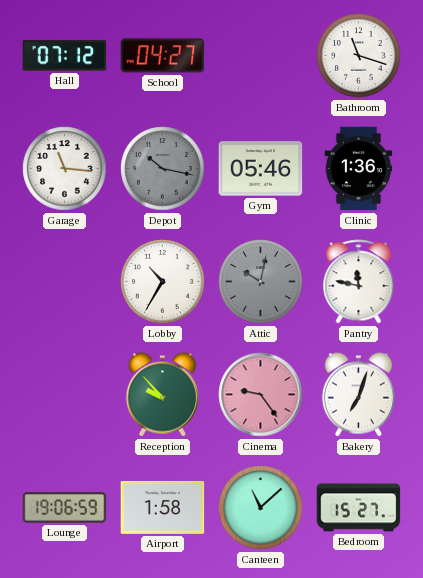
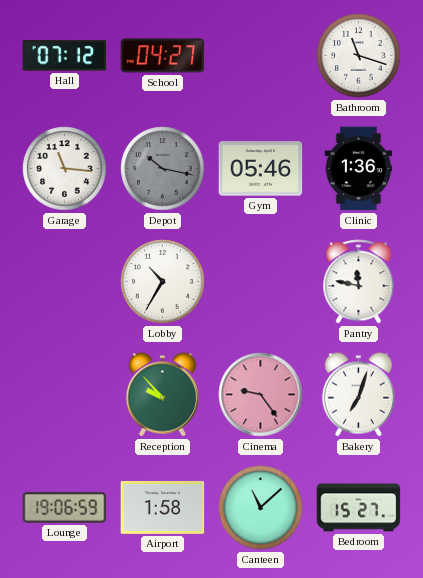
Attic: 10:02 -> none
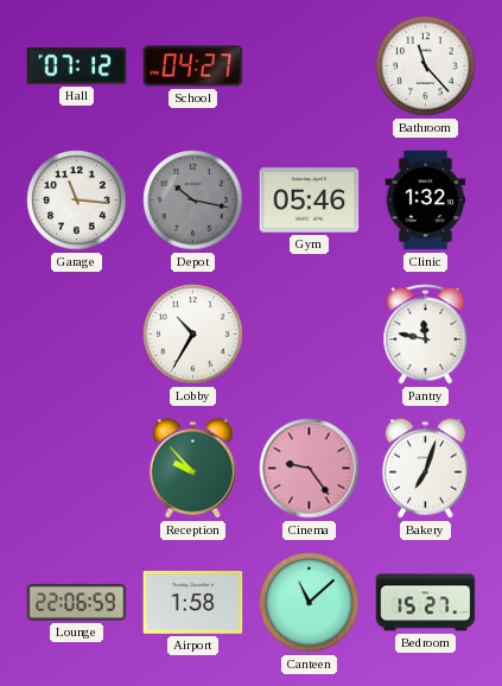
Bathroom: 11:18 -> 11:23
Clinic: 1:36 -> 1:32
Lounge: 19:06 -> 22:06
